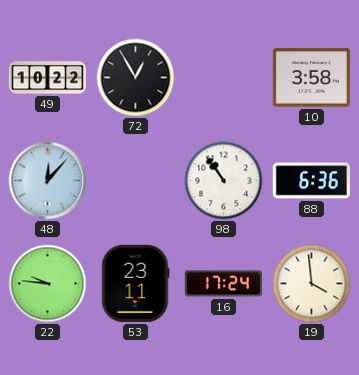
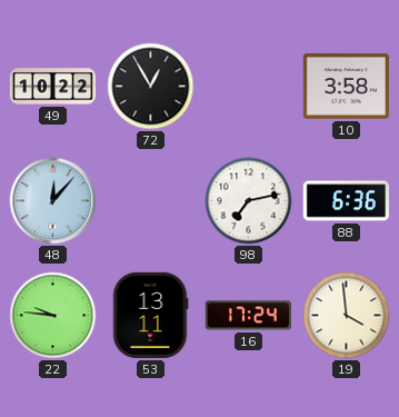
98: 10:54 -> 7:13
53: 23:11 -> 13:11
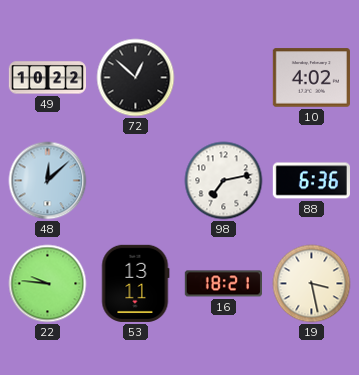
72: 12:55 -> 12:52
10: 3:58 -> 4:02
48: 12:07 -> 12:08
16: 17:24 -> 18:21
19: 3:59 -> 3:28
